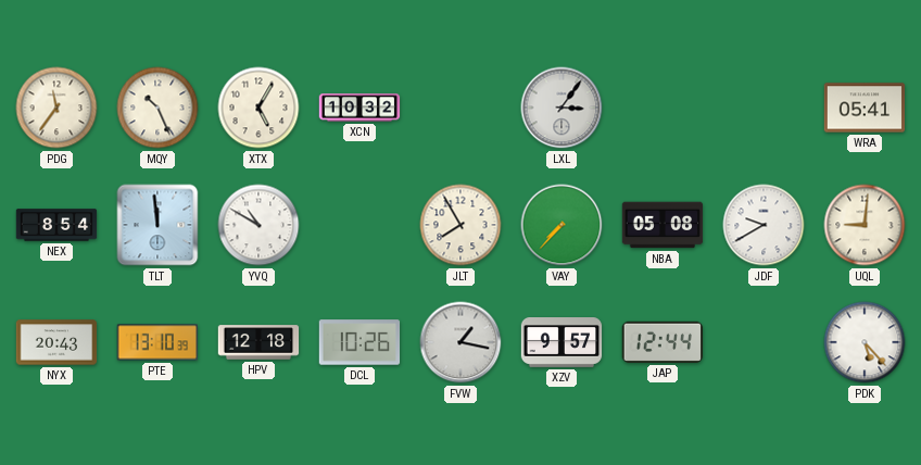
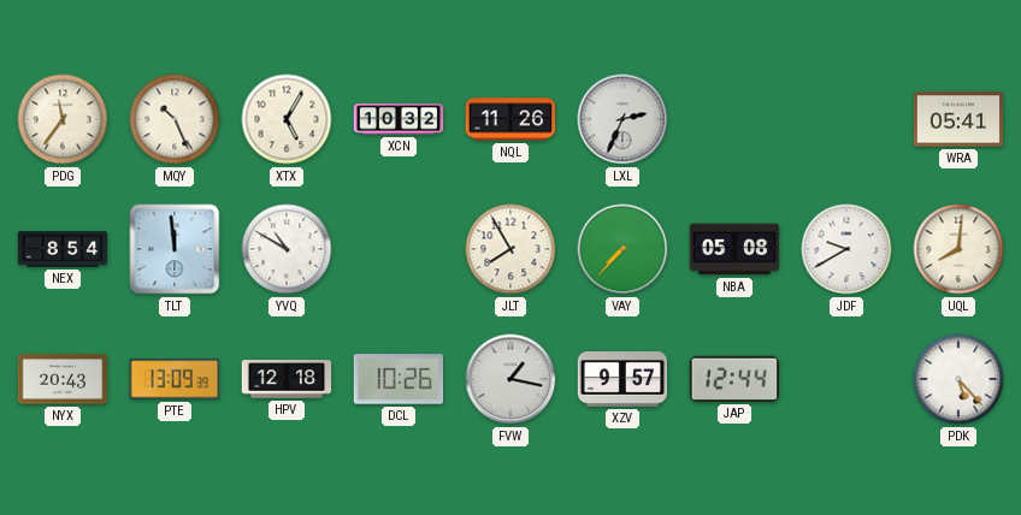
NQL: none -> 11:26
LXL: 3:06 -> 2:34
UQL: 9:01 -> 8:01
PTE: 13:10 -> 13:09
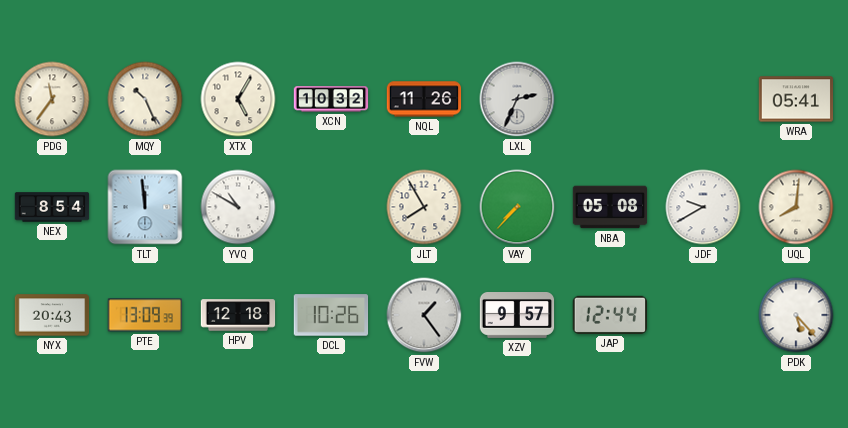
FVW: 1:17 -> 1:24
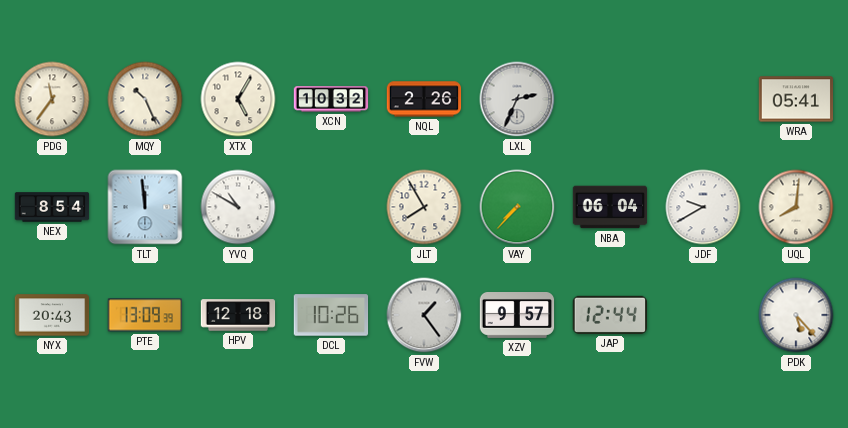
NQL: 11:26 -> 2:26
NBA: 05:08 -> 06:04
